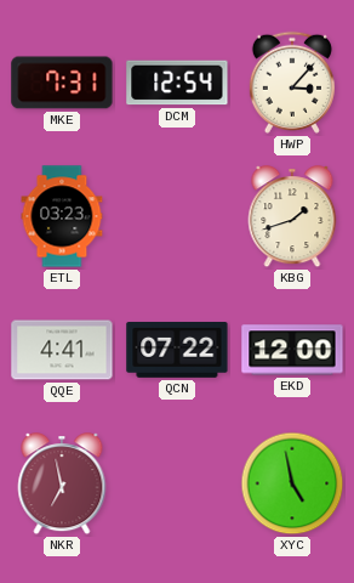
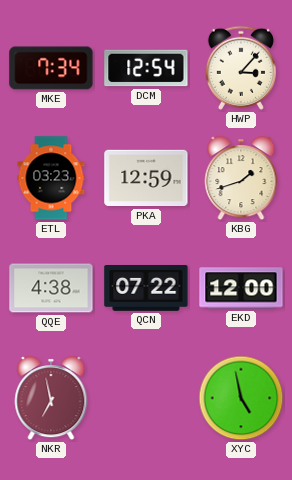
MKE: 7:31 -> 7:34
PKA: none -> 12:59
QQE: 4:41 -> 4:38
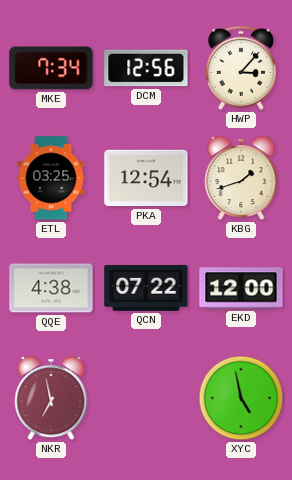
DCM: 12:54 -> 12:56
ETL: 03:23 -> 03:25
PKA: 12:59 -> 12:54
